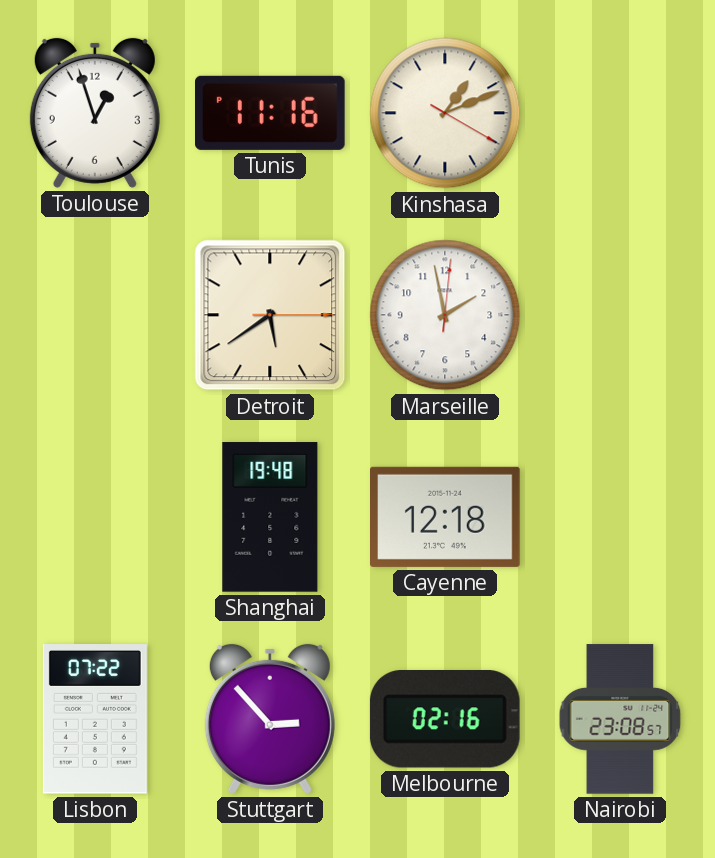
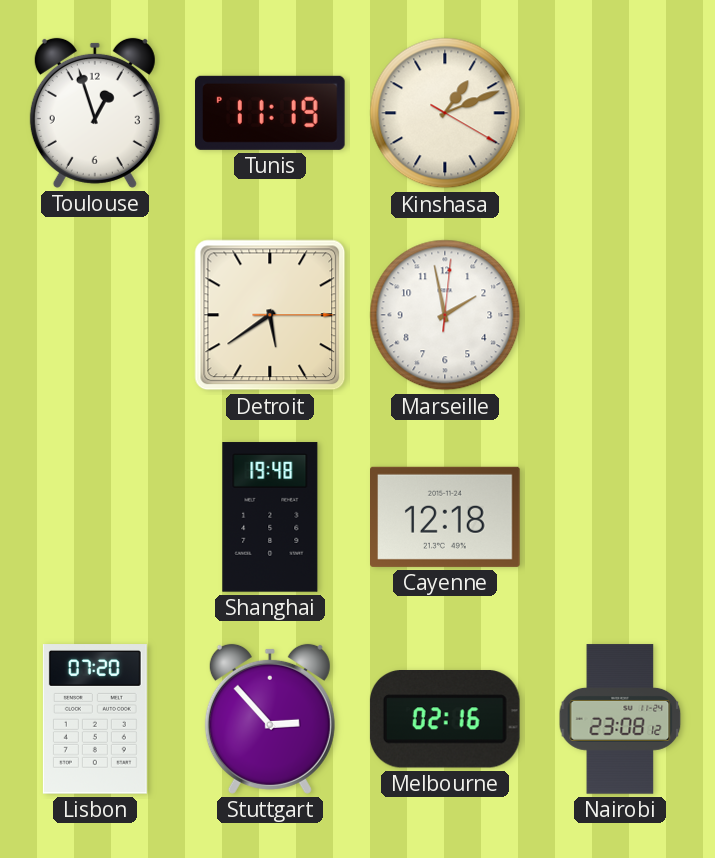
Tunis: 11:16 -> 11:19
Lisbon: 07:22 -> 07:20
Nairobi: 23:08:57 -> 23:08:12
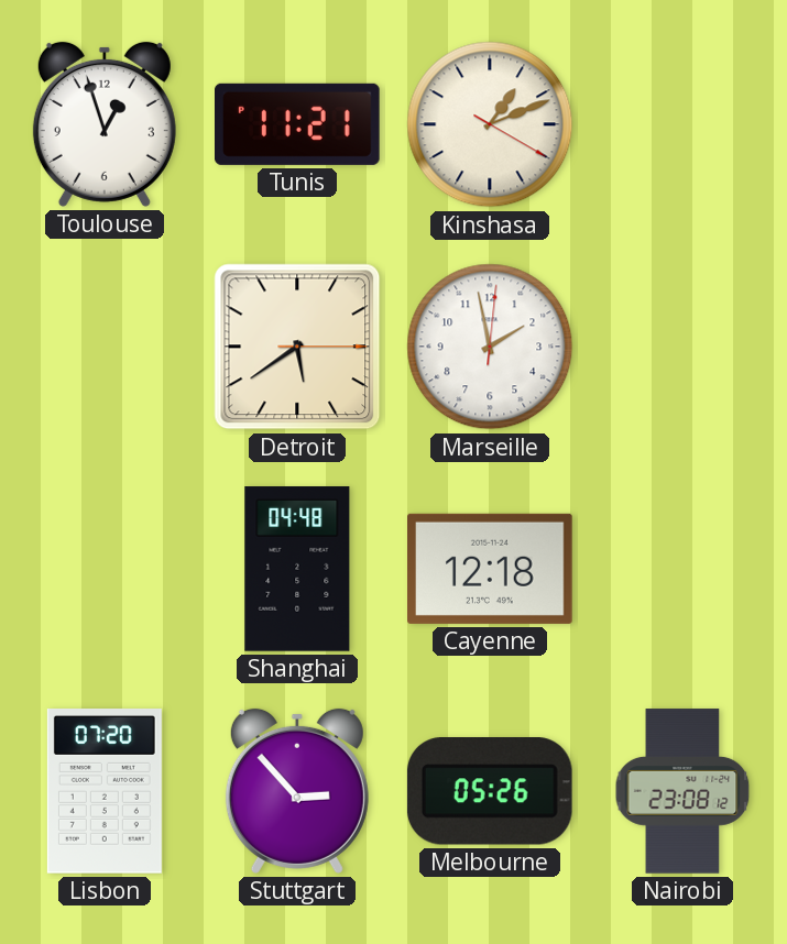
Tunis: 11:19 -> 11:21
Shanghai: 19:48 -> 04:48
Melbourne: 02:16 -> 05:26
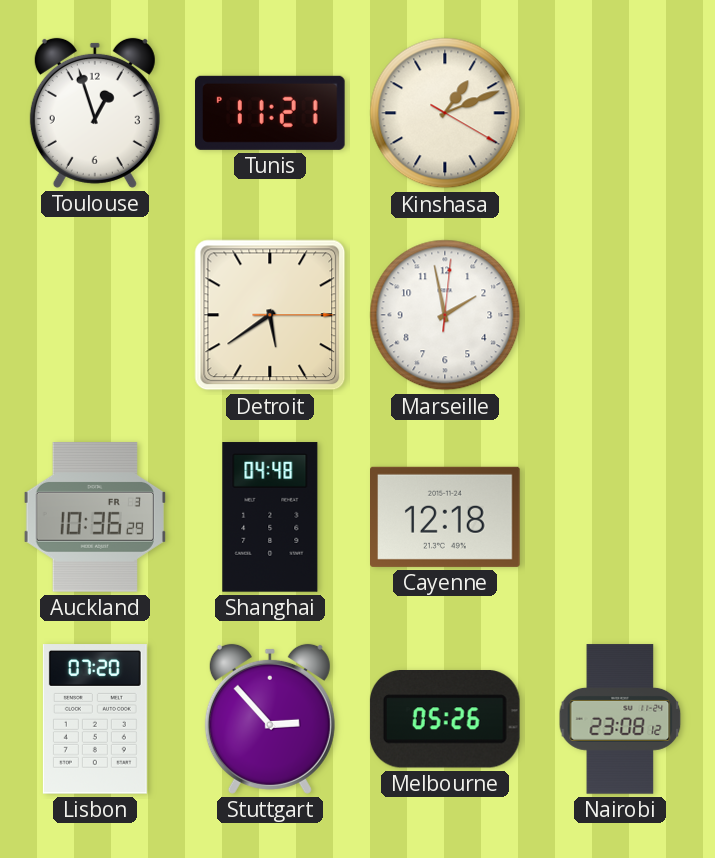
Auckland: none -> 10:36
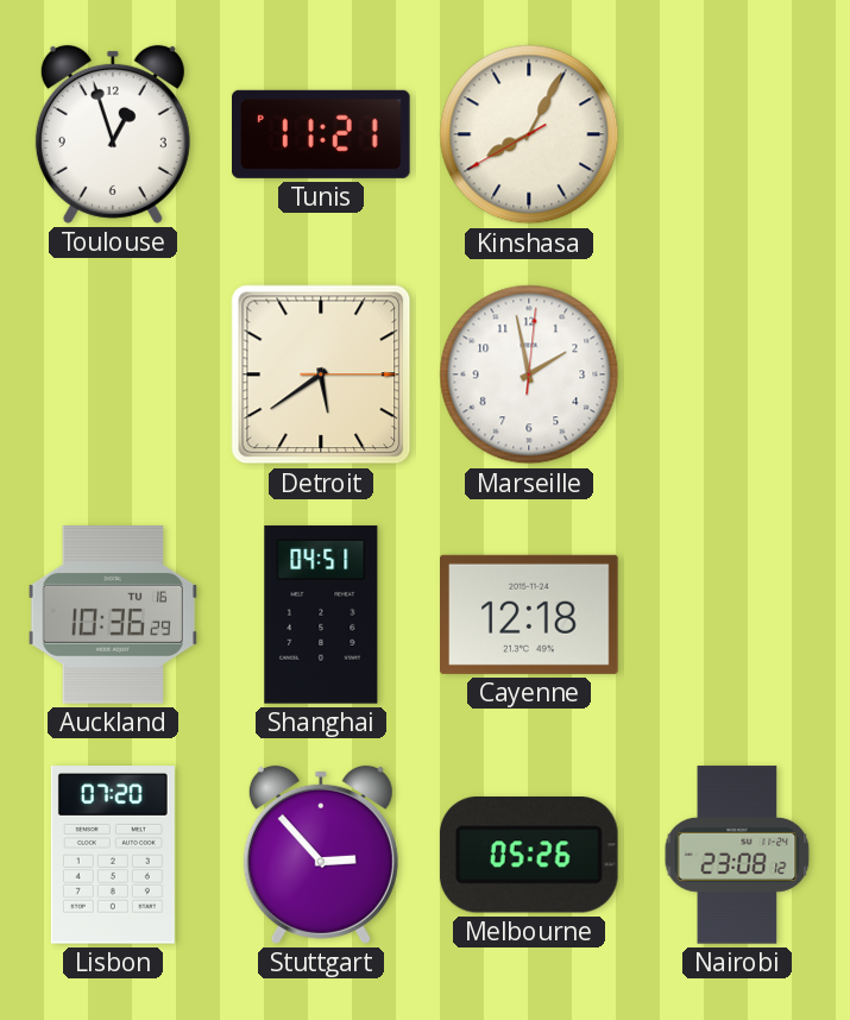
Kinshasa: 1:11 -> 8:04
Auckland date: FR 3 -> TU 16
Shanghai: 04:48 -> 04:51
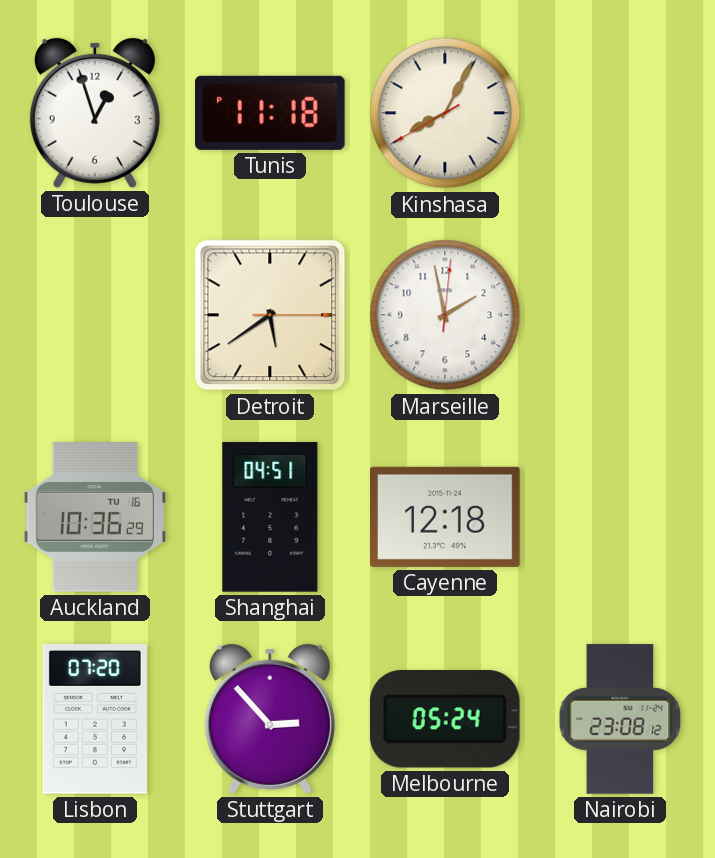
Tunis: 11:21 -> 11:18
Melbourne: 05:26 -> 05:24
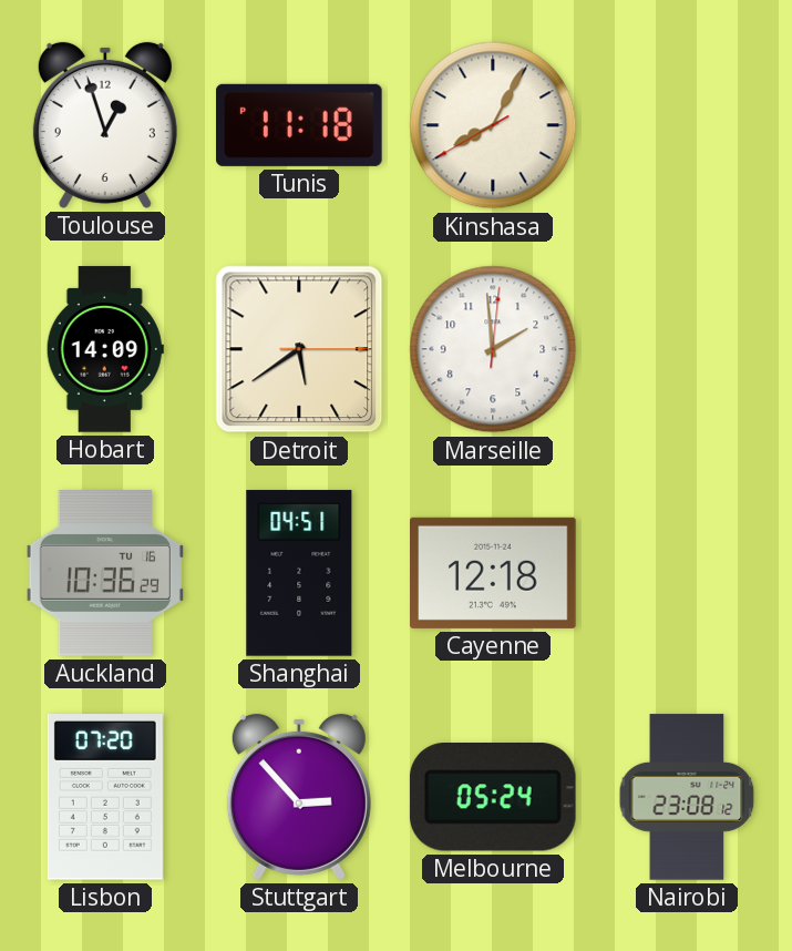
Hobart: none -> 14:09
Marseille: 1:58 -> 1:59
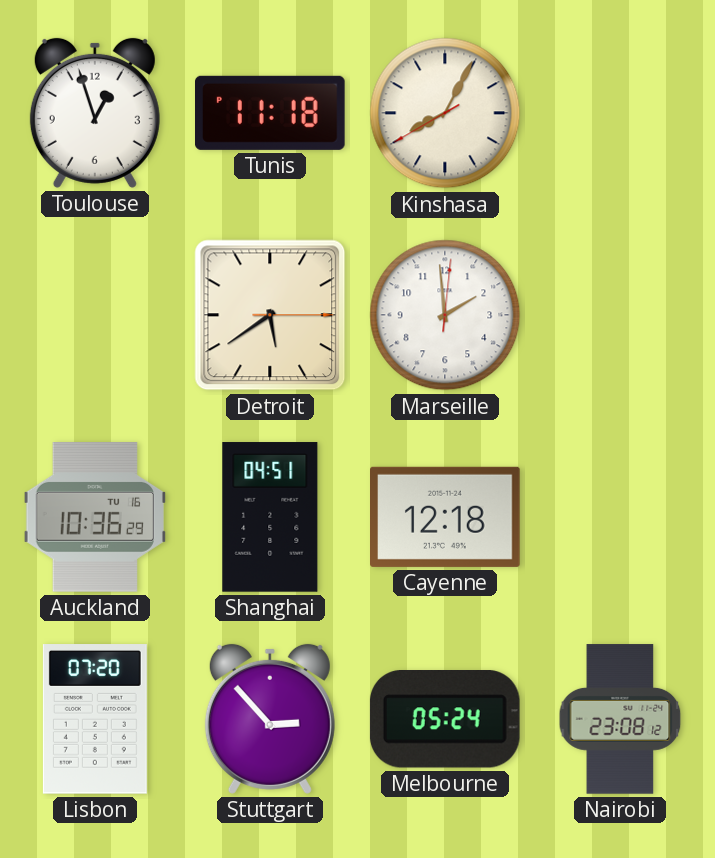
Hobart: 14:09 -> none
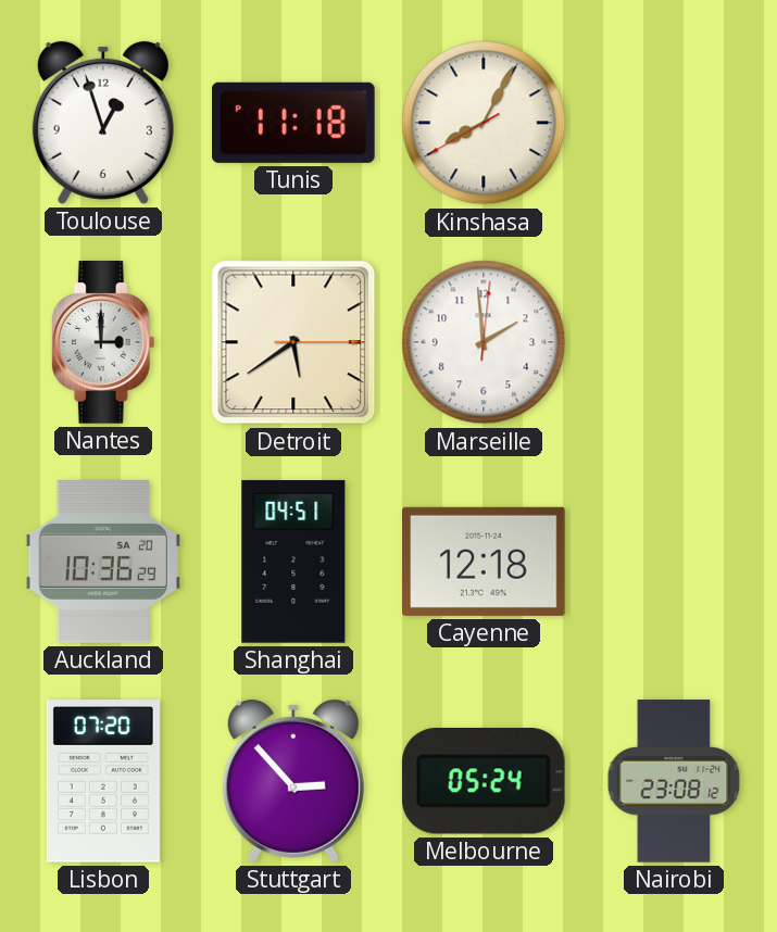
Nantes: none -> 3:00
Auckland date: TU 16 -> SA 20
